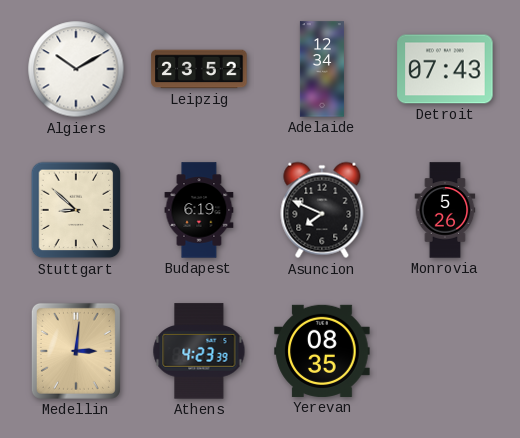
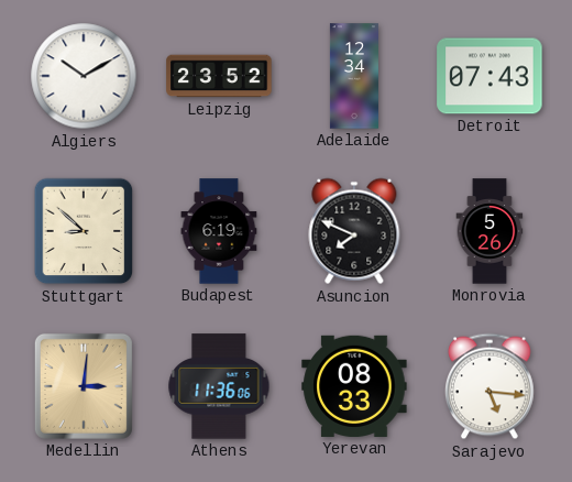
Athens: 4:23 -> 11:36
Yerevan: 08:35 -> 08:33
Sarajevo: none -> 5:16
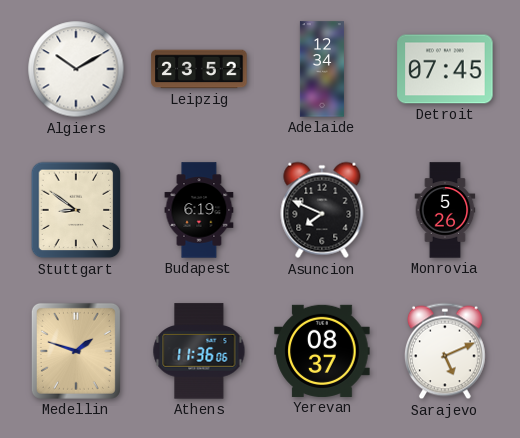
Detroit: 07:43 -> 07:45
Stuttgart: 8:52 -> 8:51
Medellin: 3:01 -> 1:48
Yerevan: 08:33 -> 08:37
Sarajevo: 5:16 -> 5:11
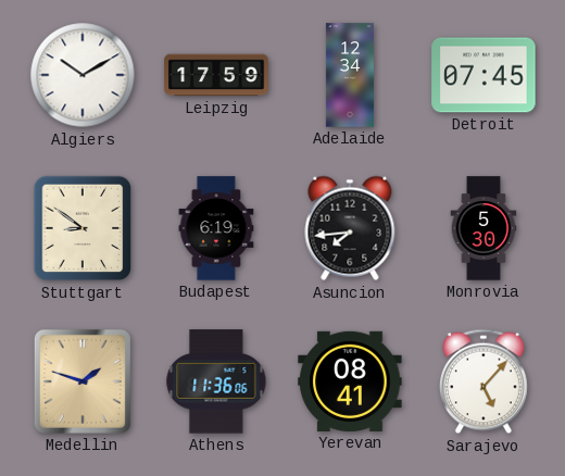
Leipzig: 23:52 -> 17:59
Asuncion: 7:49 -> 7:44
Monrovia: 5:26 -> 5:30
Yerevan: 08:37 -> 08:41
Sarajevo: 5:11 -> 5:07
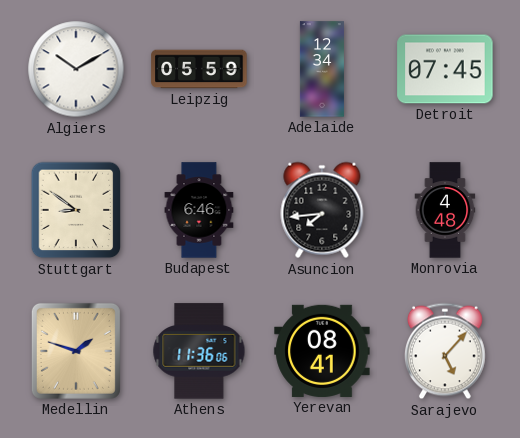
Leipzig: 17:59 -> 05:59
Budapest: 6:19 -> 6:46
Monrovia: 5:30 -> 4:48
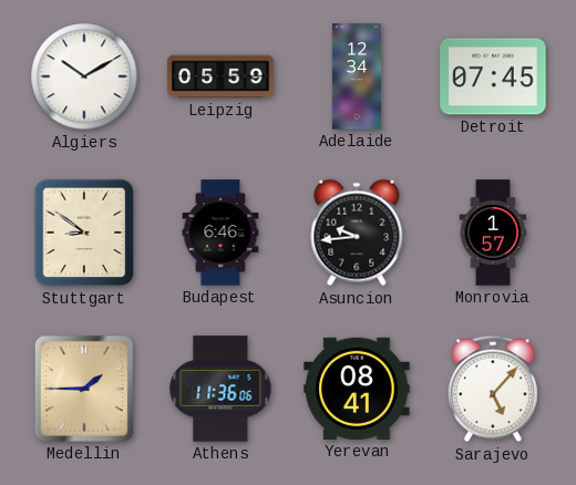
Asuncion: 7:44 -> 9:44
Monrovia: 4:48 -> 1:57
Medellin: 1:48 -> 1:45
